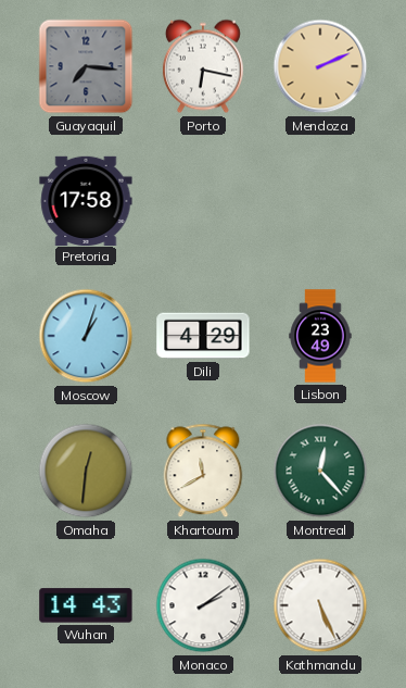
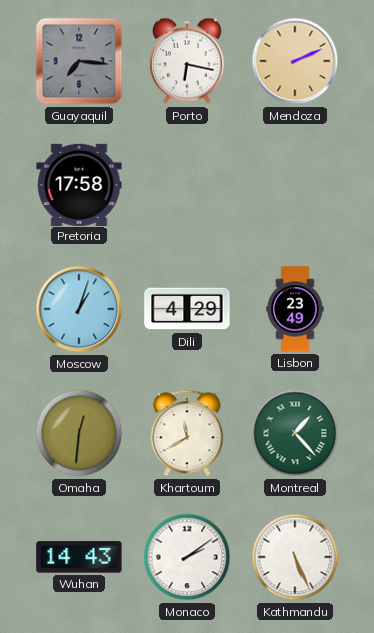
Montreal: 12:23 -> 1:23
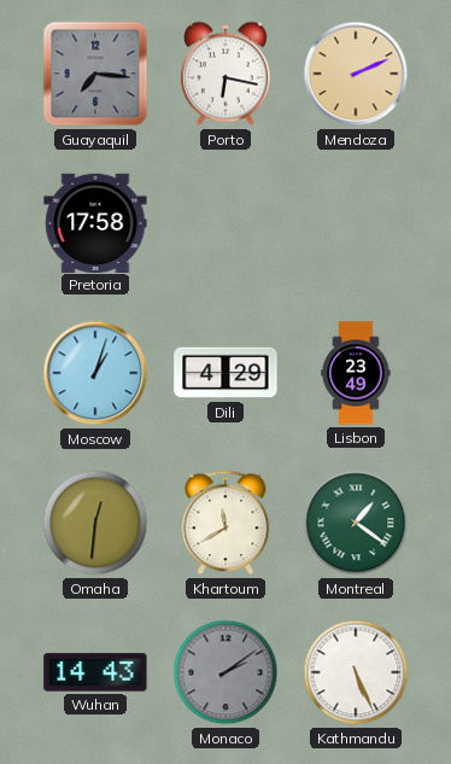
Montreal: 1:23 -> 1:21
Monaco dial: white -> grey
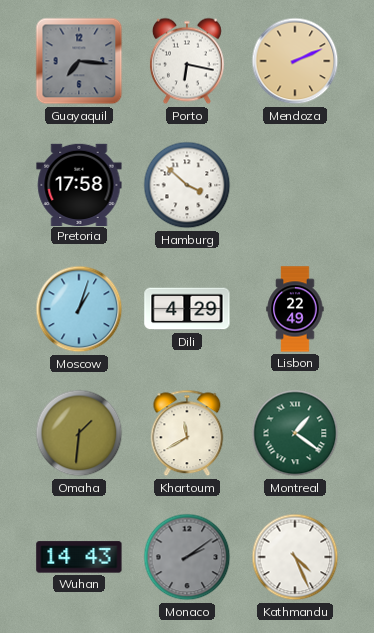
Hamburg: none -> 3:52
Lisbon: 23:49 -> 22:49
Omaha: 12:31 -> 1:31
Kathmandu: 5:26 -> 4:26
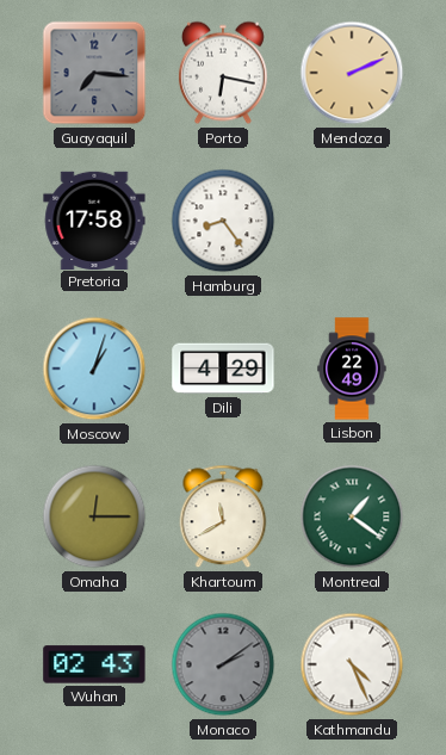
Hamburg: 3:52 -> 8:24
Omaha: 1:31 -> 12:15
Wuhan: 14:43 -> 02:43
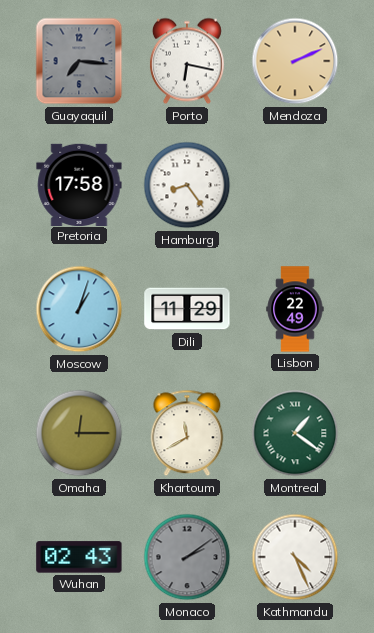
Dili: 4:29 -> 11:29
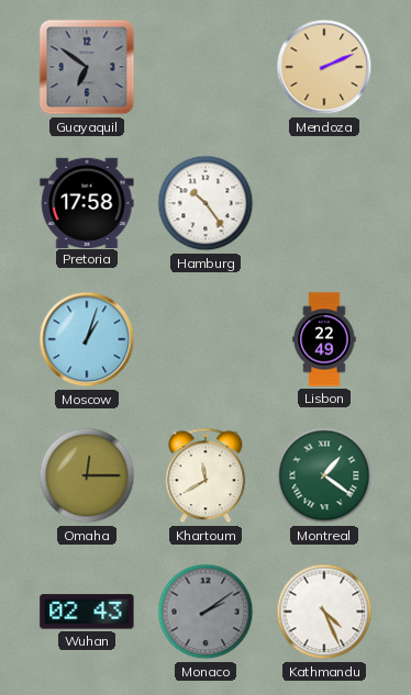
Guayaquil: 7:16 -> 6:51
Porto: 6:17 -> none
Hamburg: 8:24 -> 10:24
Dili: 11:29 -> none
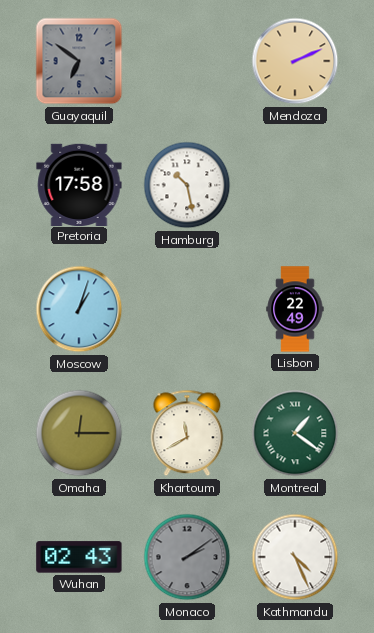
Hamburg: 10:24 -> 10:28
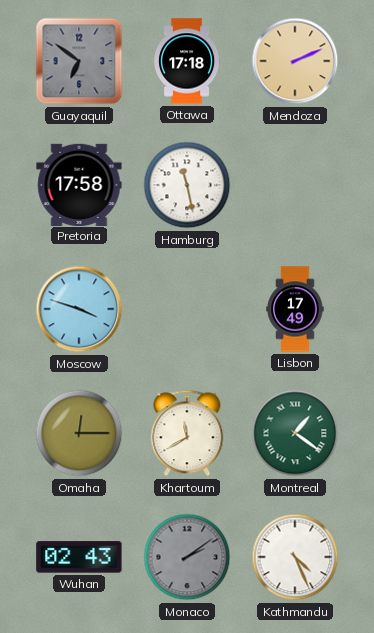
Ottawa: none -> 17:18
Hamburg: 10:28 -> 11:28
Moscow: 1:03 -> 3:48
Lisbon: 22:49 -> 17:49
